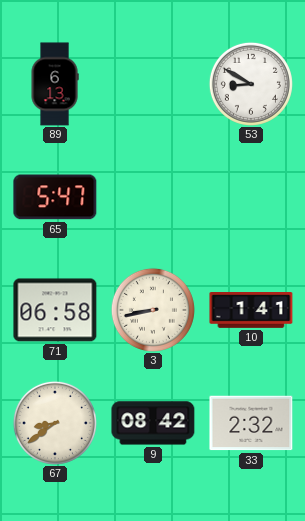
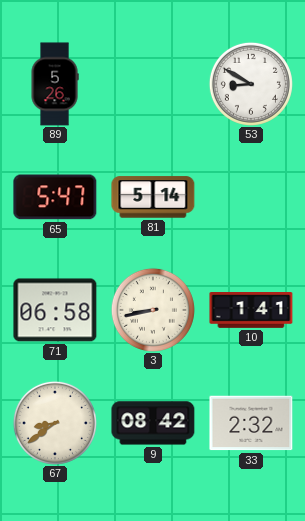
89: 6:13 -> 5:26
81: none -> 5:14
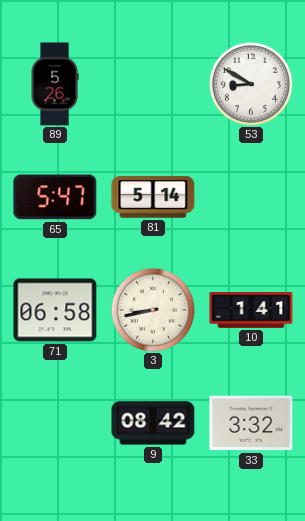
67: 8:39 -> none
33: 2:32 -> 3:32
